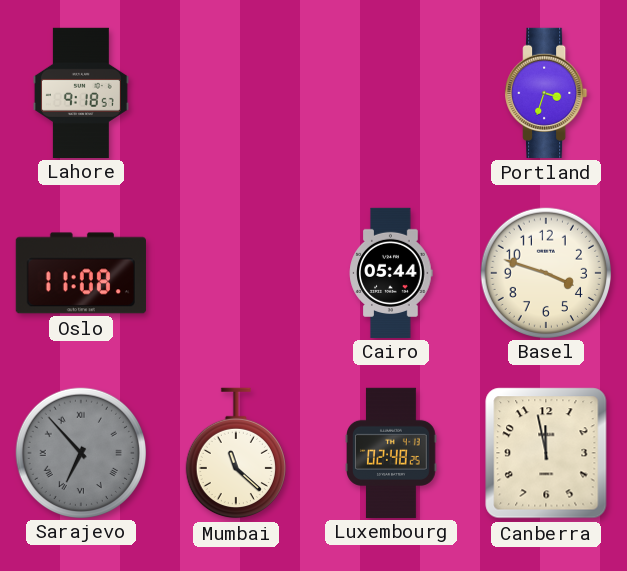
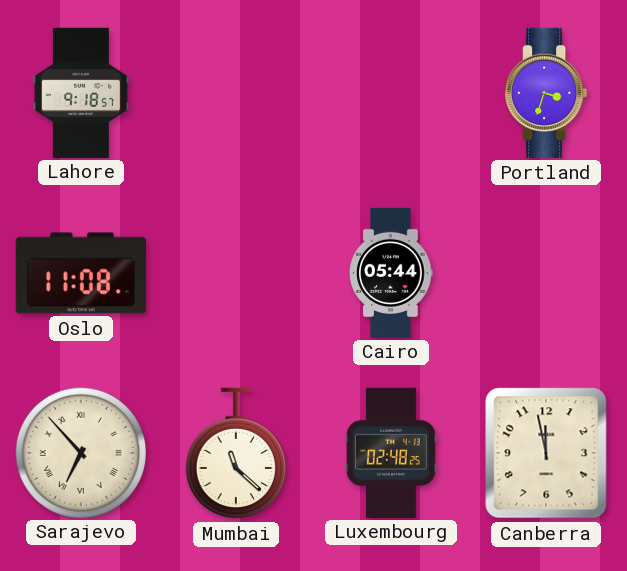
Basel: 3:48 -> none
Sarajevo dial: grey -> cream
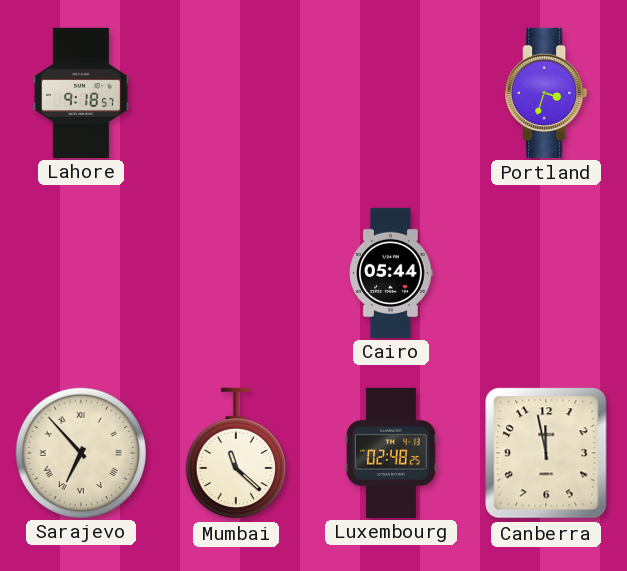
Oslo: 11:08 -> none
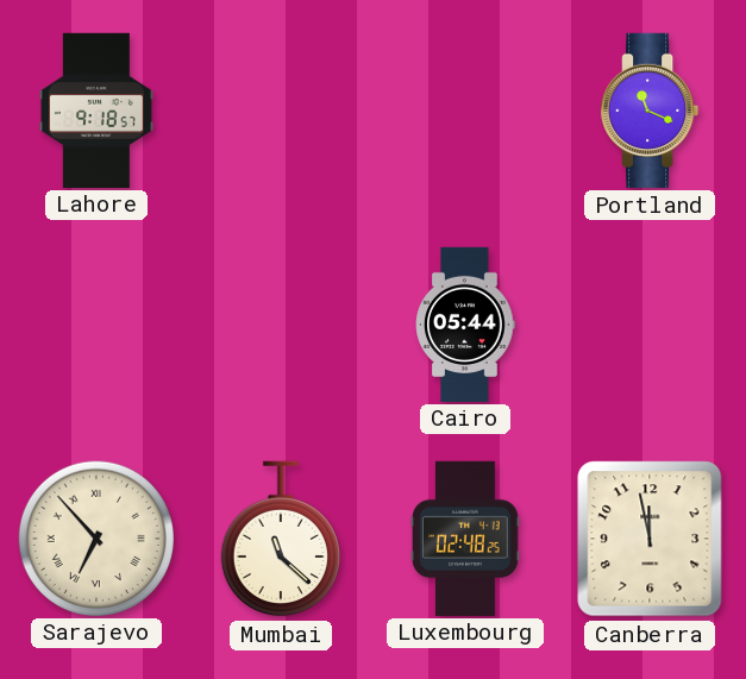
Portland: 3:33 -> 11:19
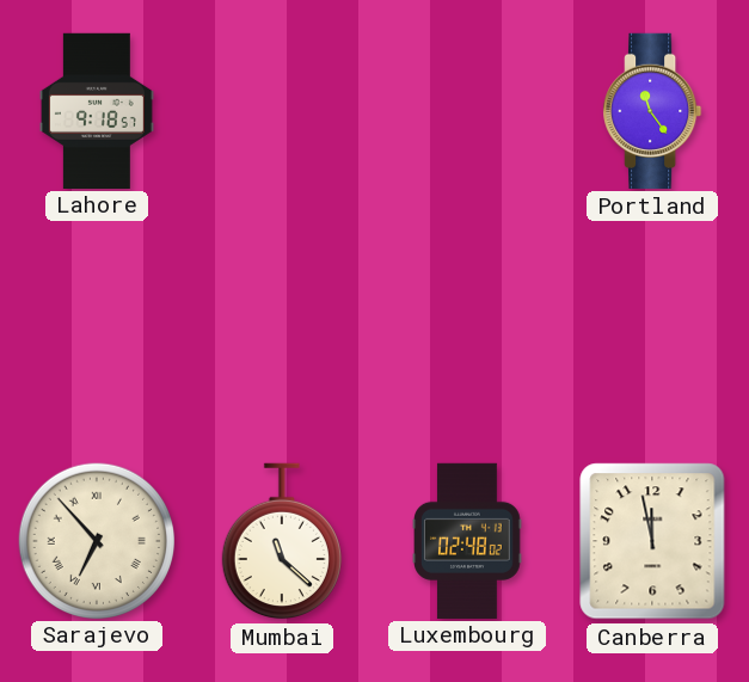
Portland: 11:19 -> 11:24
Cairo: 05:44 -> none
Luxembourg: 02:48:25 -> 02:48:02
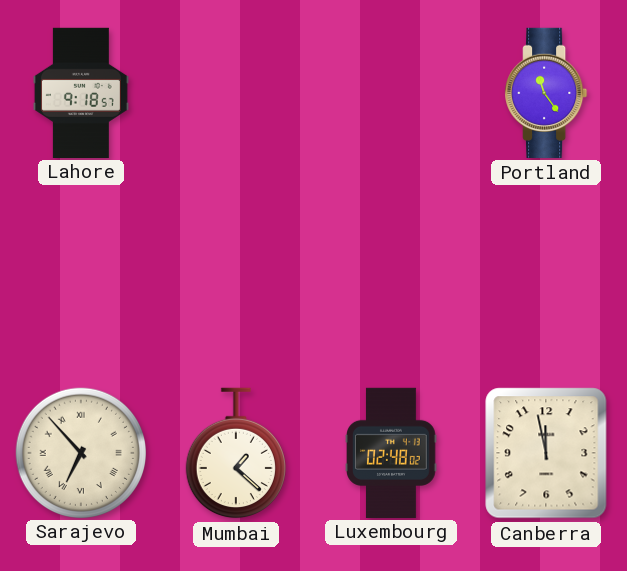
Mumbai: 11:22 -> 1:22
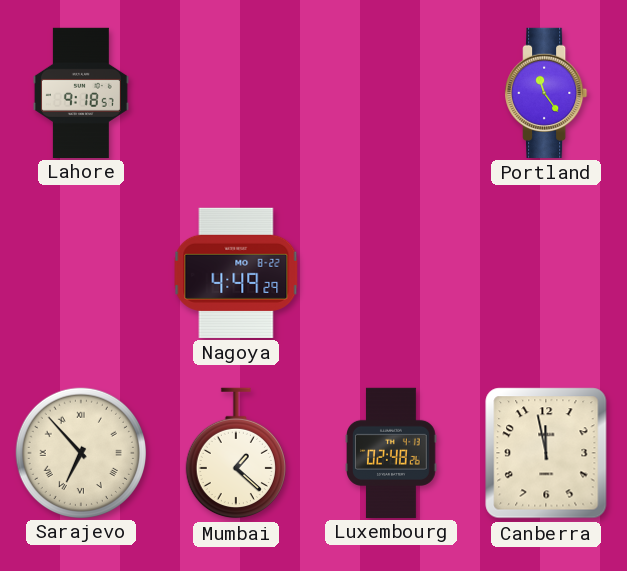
Nagoya: none -> 4:49
Luxembourg: 02:48:02 -> 02:48:26
